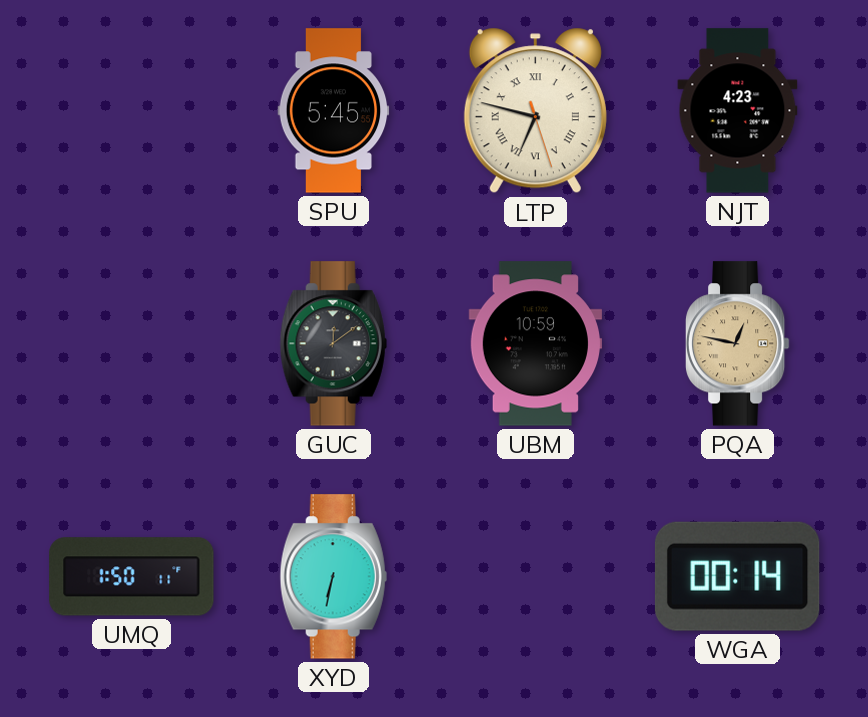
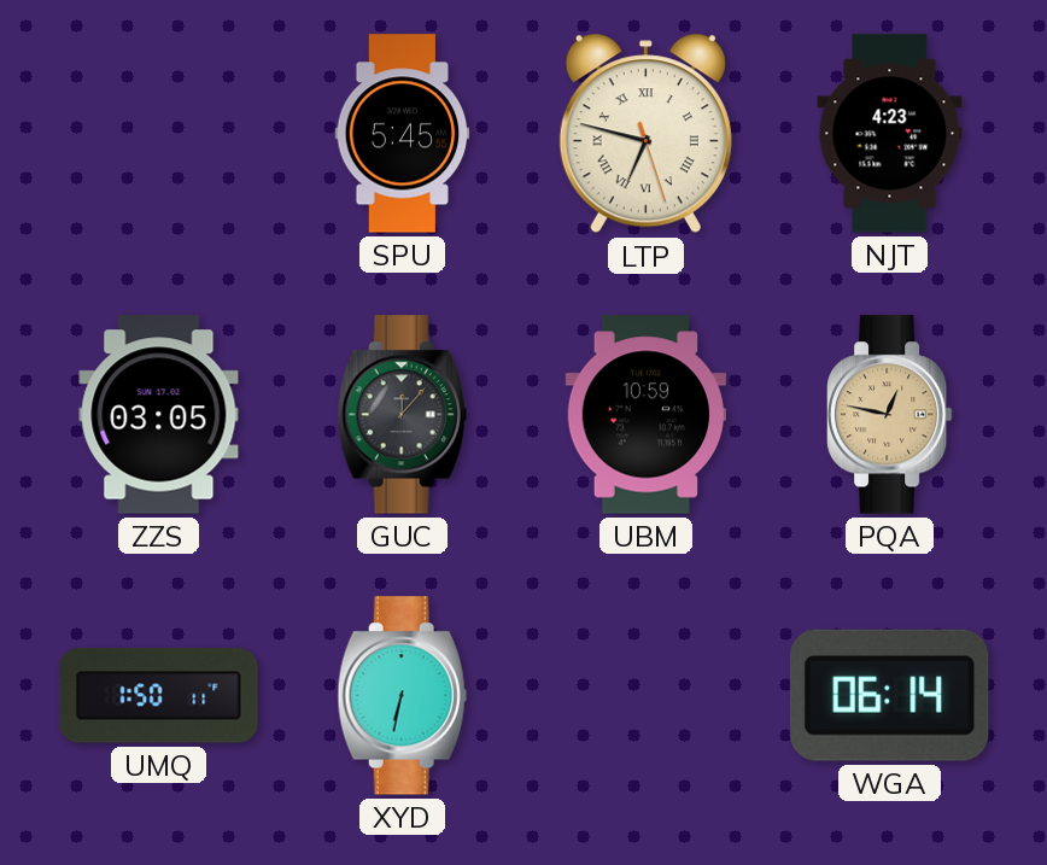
ZZS: none -> 03:05
GUC: 12:09 -> 12:07
WGA: 00:14 -> 06:14
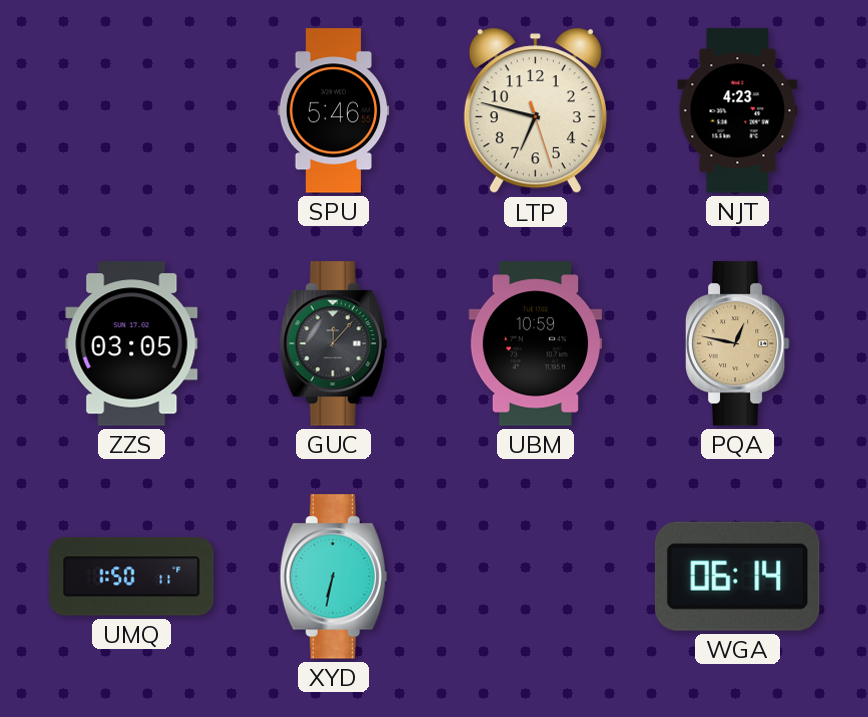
SPU: 5:45 -> 5:46
LTP numerals: Roman -> Arabic
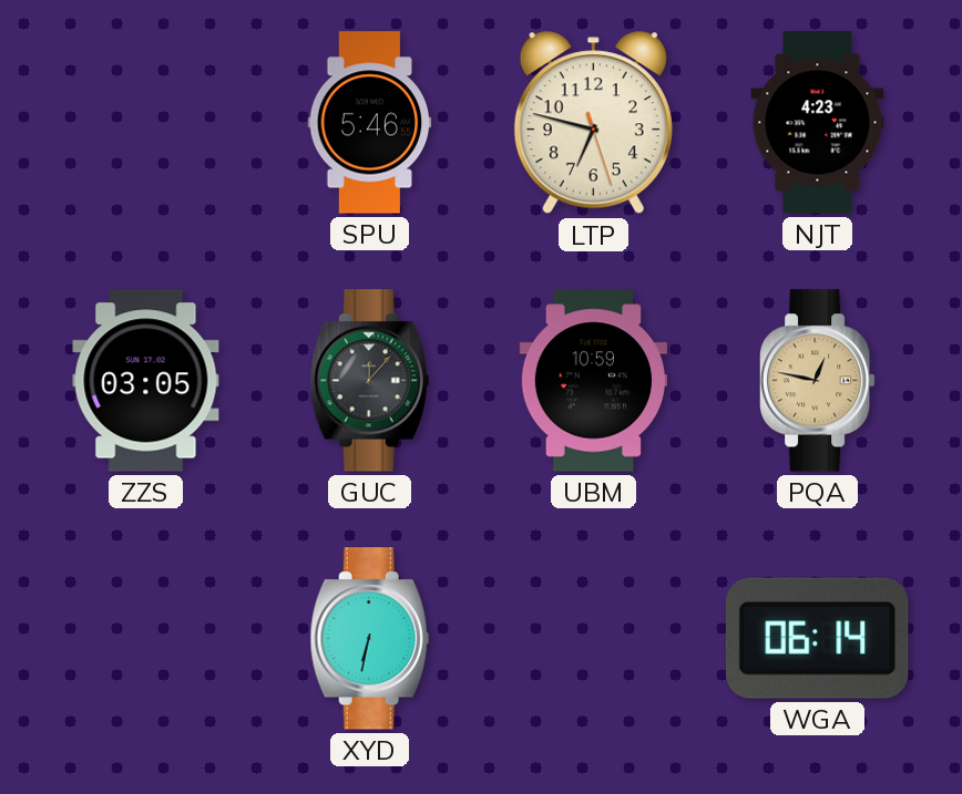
UMQ: 1:50 -> none
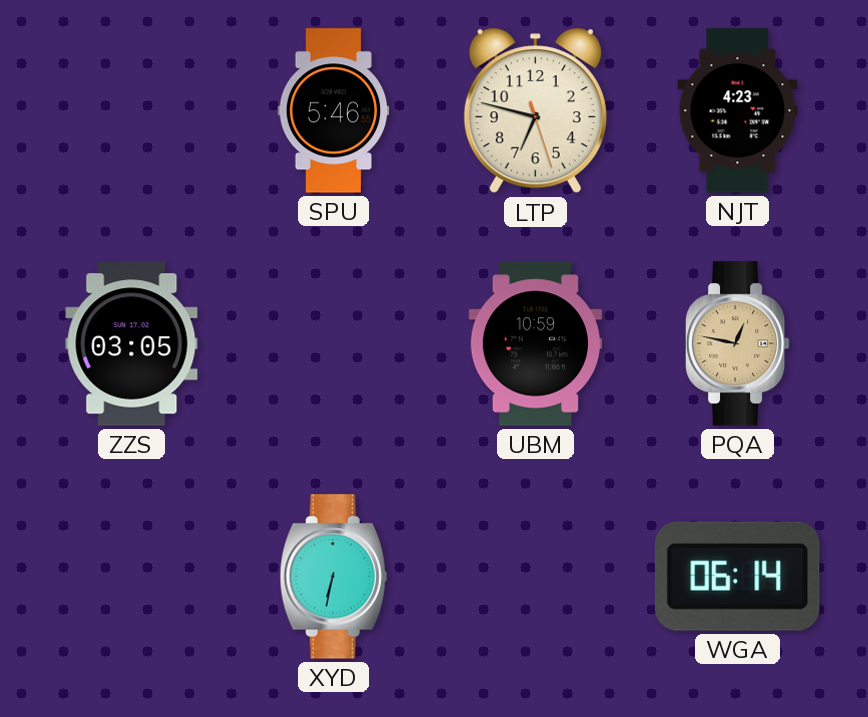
GUC: 12:07 -> none
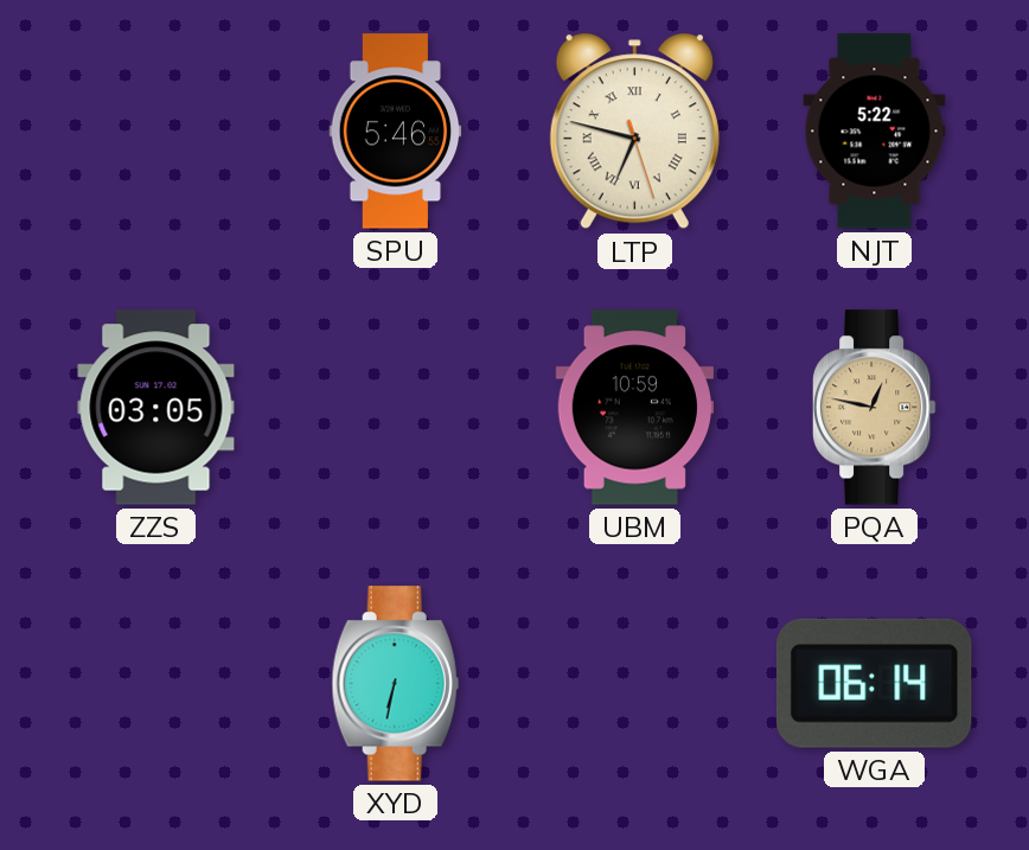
LTP numerals: Arabic -> Roman
NJT: 4:23 -> 5:22
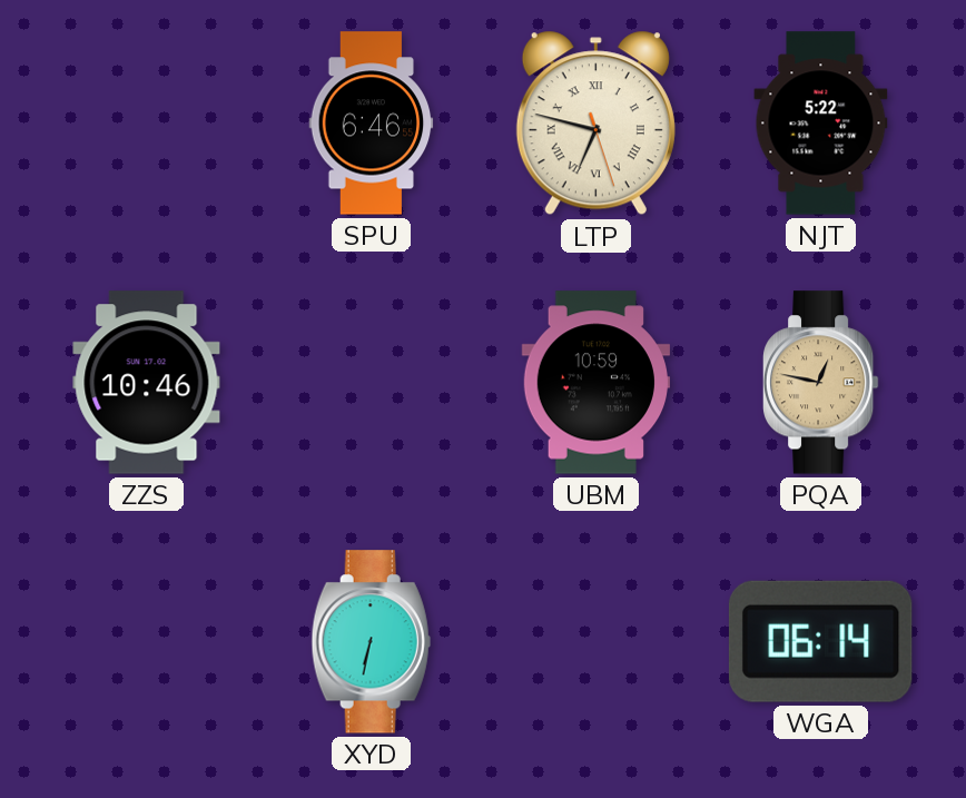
SPU: 5:46 -> 6:46
ZZS: 03:05 -> 10:46
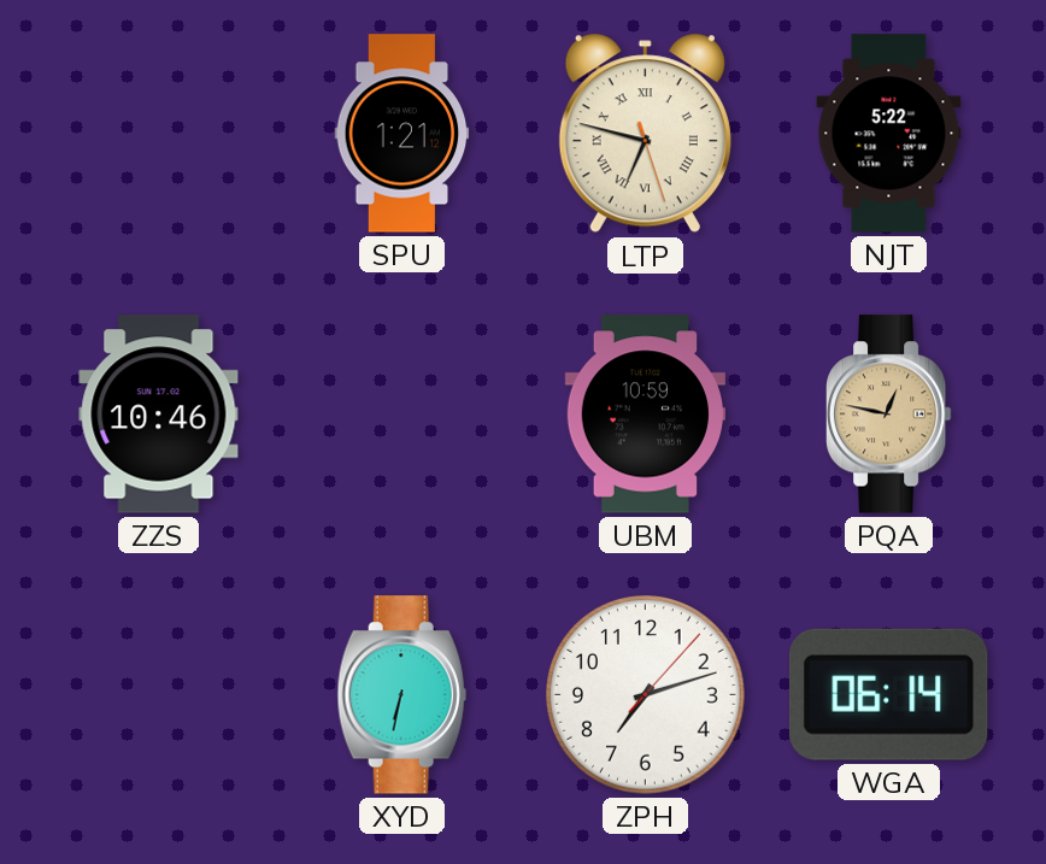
SPU: 6:46 -> 1:21
ZPH: none -> 7:12
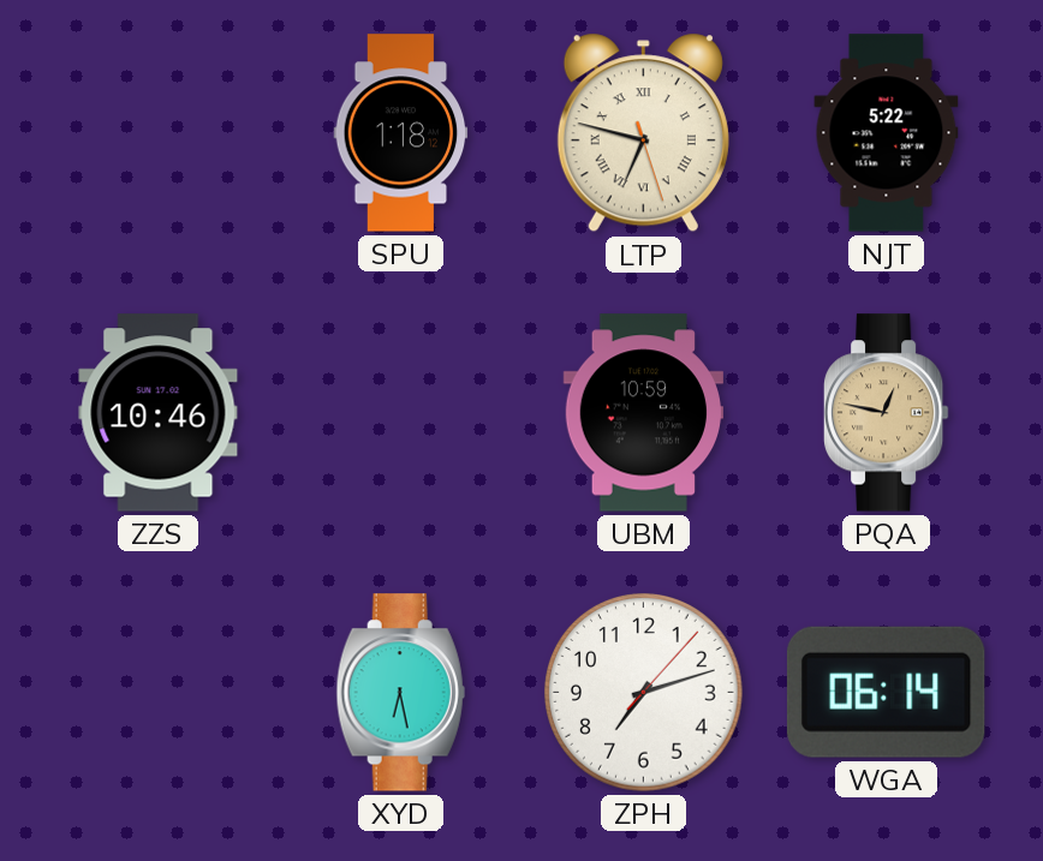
SPU: 1:21 -> 1:18
XYD: 6:32 -> 6:28
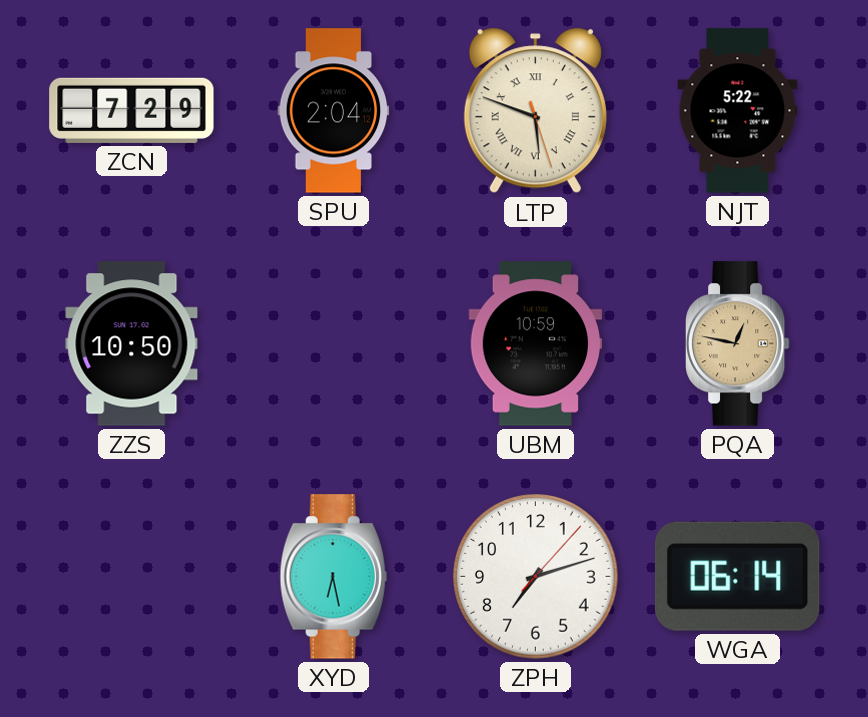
ZCN: none -> 7:29
SPU: 1:18 -> 2:04
LTP: 6:47 -> 5:48
ZZS: 10:46 -> 10:50
